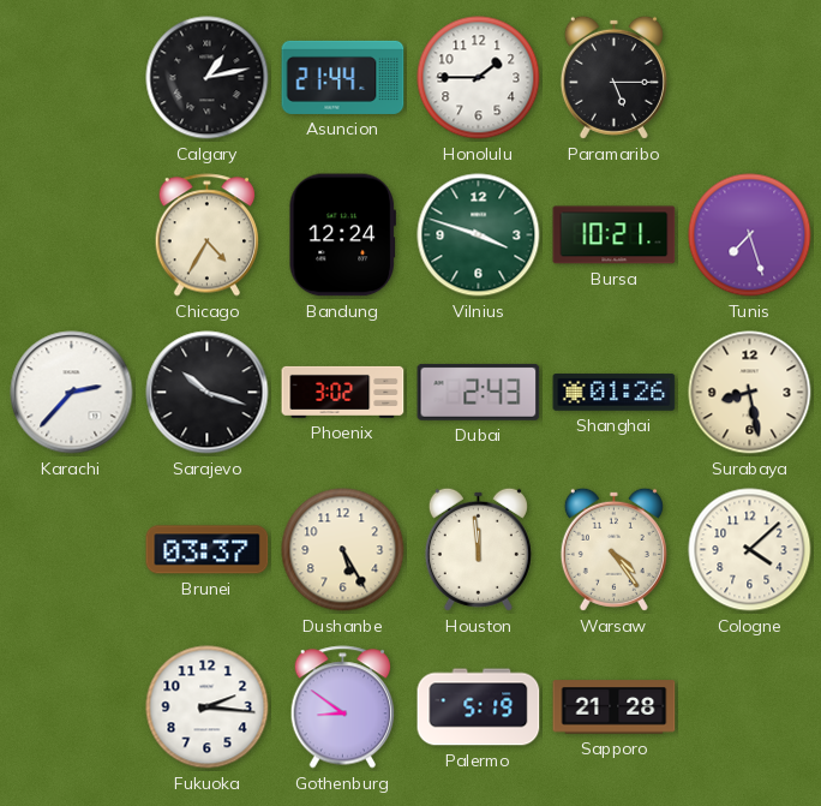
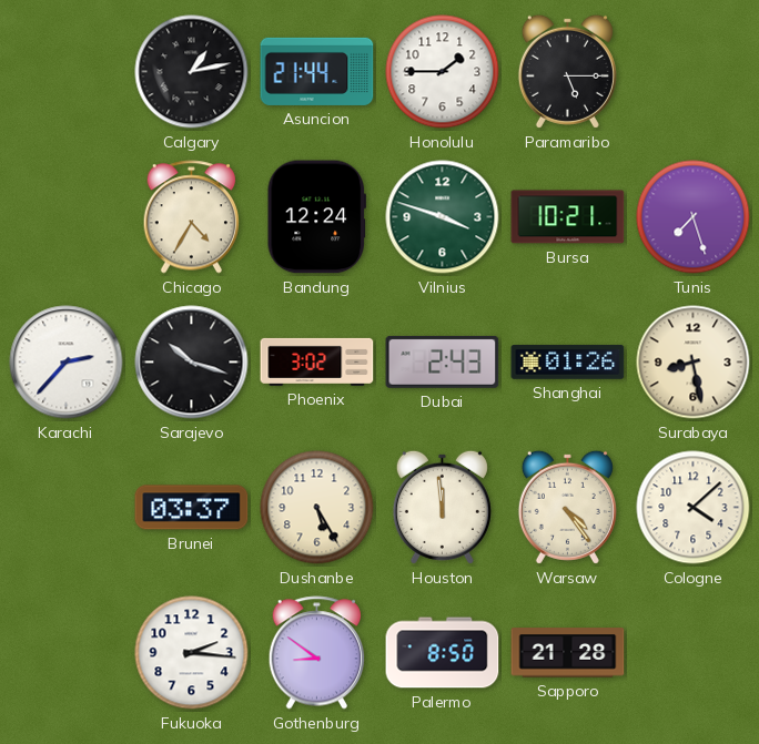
Palermo: 5:19 -> 8:50
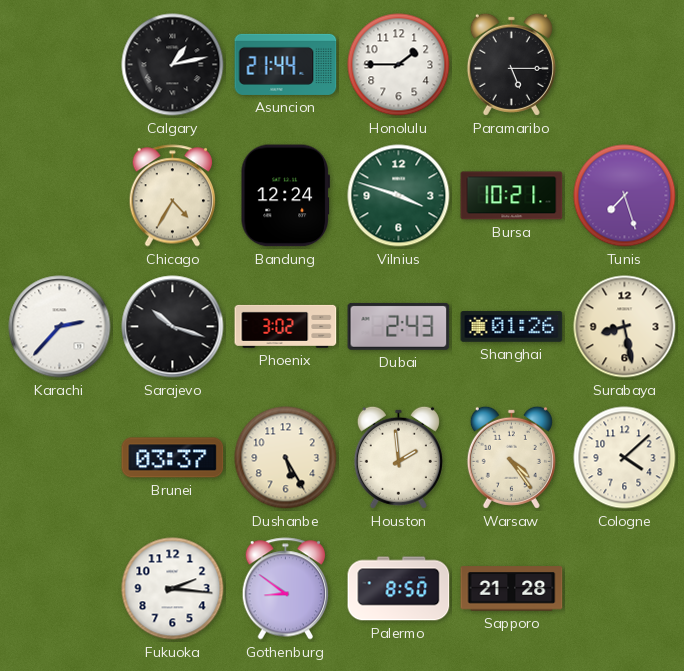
Houston: 11:59 -> 1:59
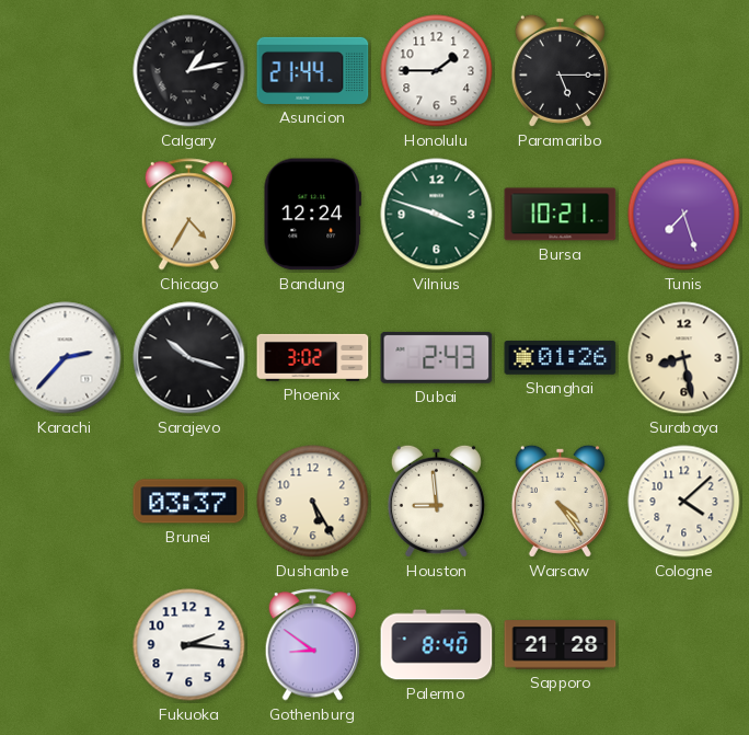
Houston: 1:59 -> 8:59
Palermo: 8:50 -> 8:40
